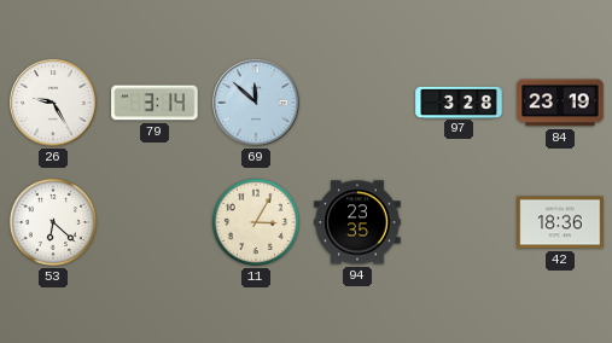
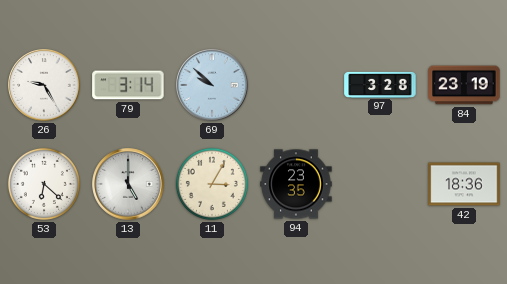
69: 11:52 -> 9:52
13: none -> 5:00
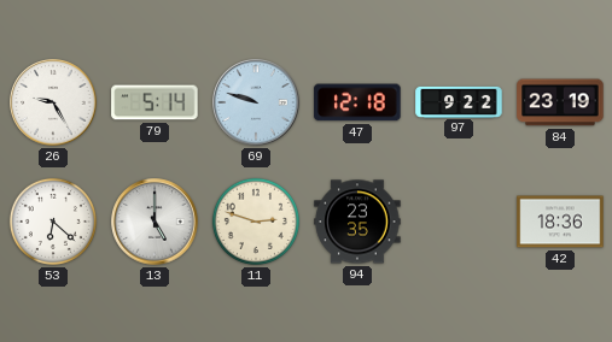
79: 3:14 -> 5:14
69: 9:52 -> 9:48
47: none -> 12:18
97: 3:28 -> 9:22
11: 3:05 -> 2:48
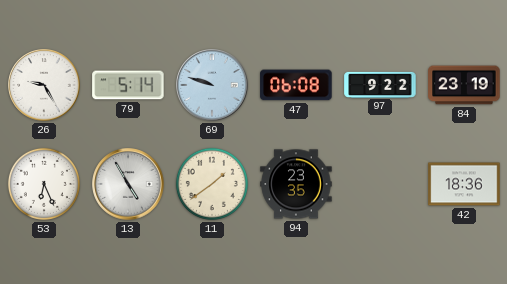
47: 12:18 -> 06:08
53: 6:22 -> 6:26
13: 5:00 -> 4:55
11: 2:48 -> 1:39
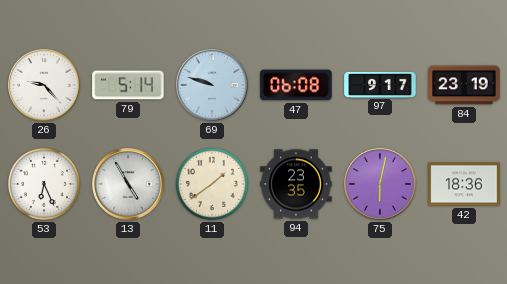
26: 9:25 -> 9:23
97: 9:22 -> 9:17
75: none -> 6:02
